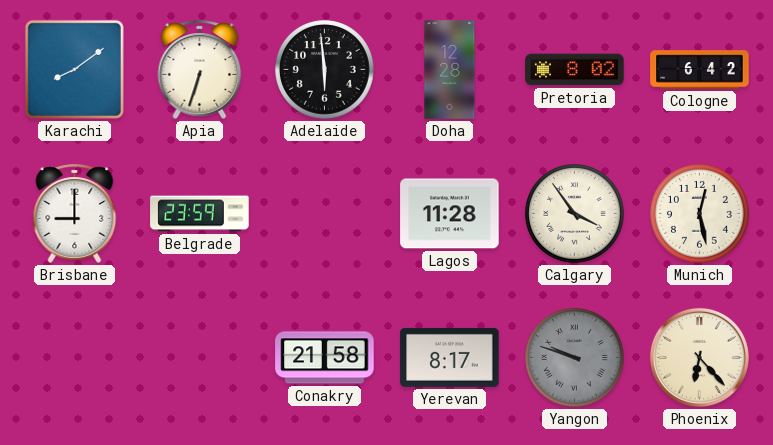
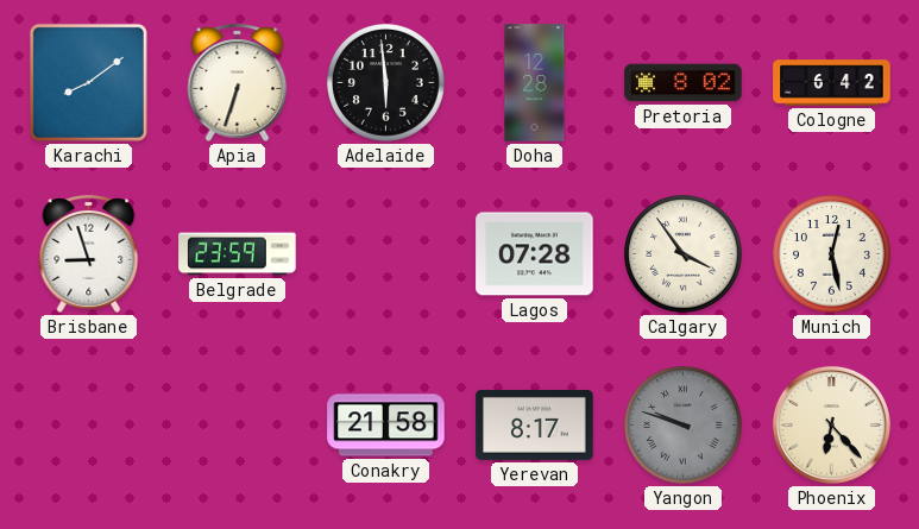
Brisbane: 9:00 -> 8:57
Lagos: 11:28 -> 07:28
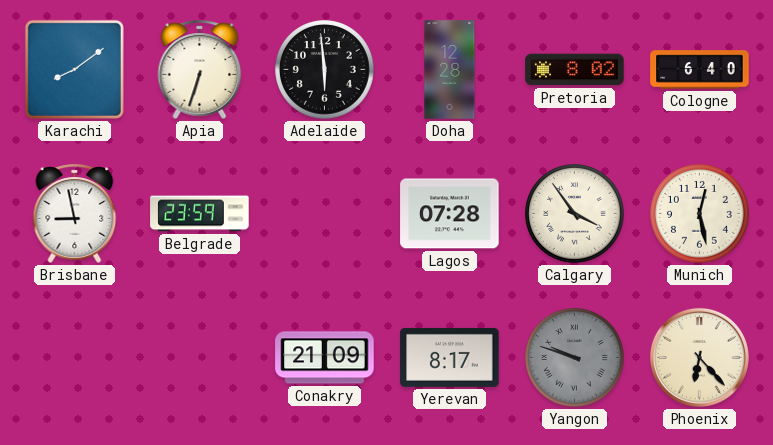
Cologne: 6:42 -> 6:40
Brisbane: 8:57 -> 8:58
Conakry: 21:58 -> 21:09
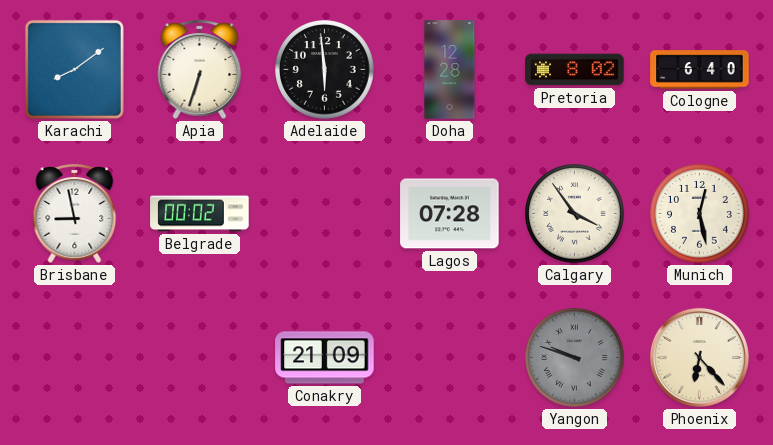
Belgrade: 23:59 -> 00:02
Yerevan: 8:17 -> none
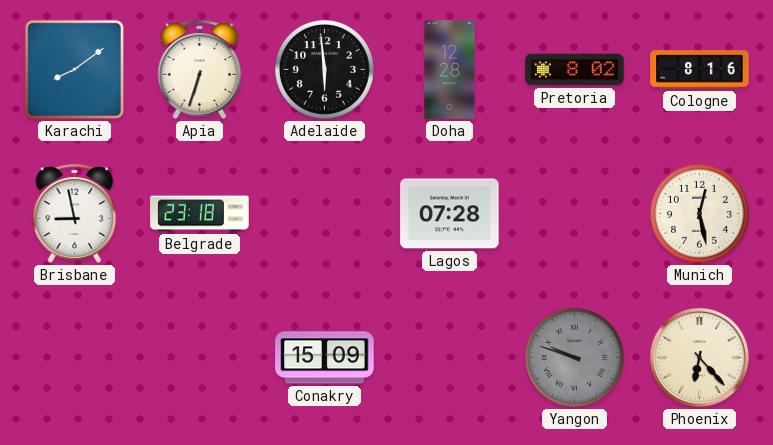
Cologne: 6:40 -> 8:16
Belgrade: 00:02 -> 23:18
Calgary: 3:54 -> none
Conakry: 21:09 -> 15:09
